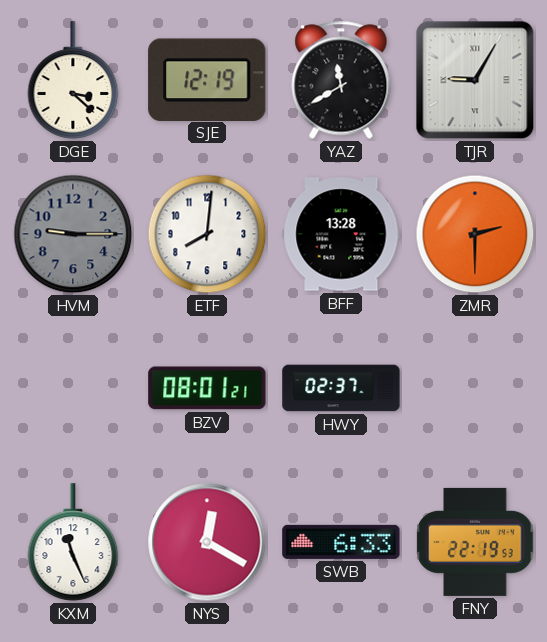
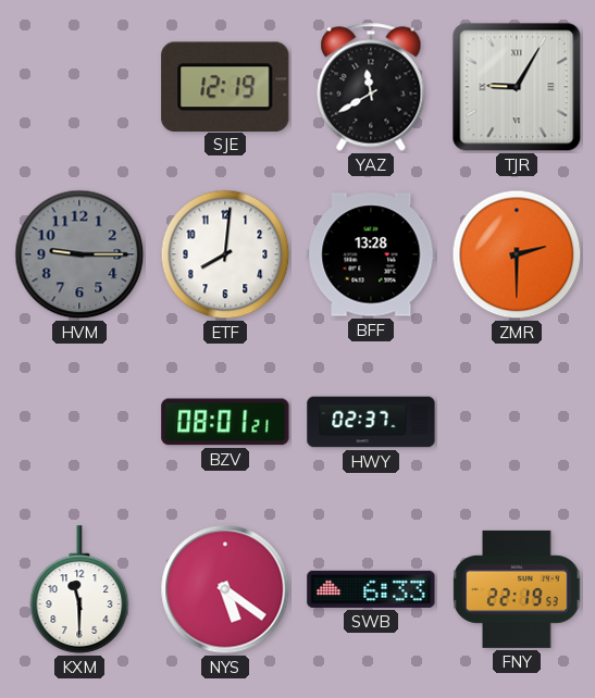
DGE: 3:22 -> none
KXM: 11:26 -> 11:30
NYS: 12:20 -> 5:21
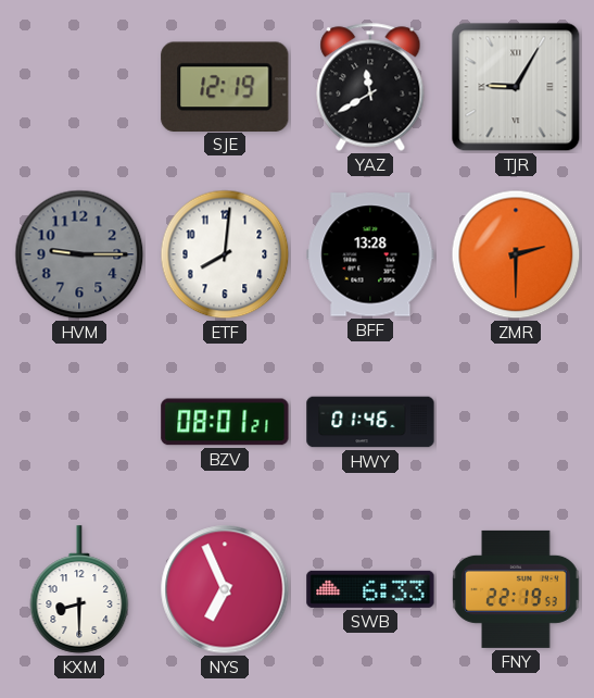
HWY: 02:37 -> 01:46
KXM: 11:30 -> 8:30
NYS: 5:21 -> 6:56
